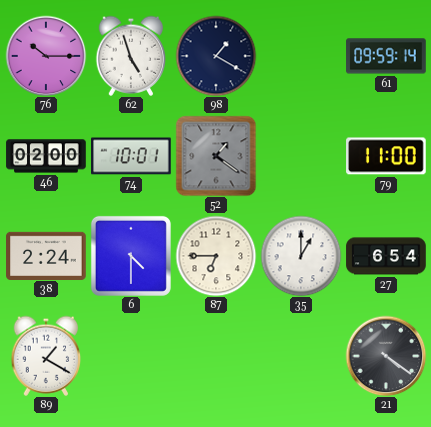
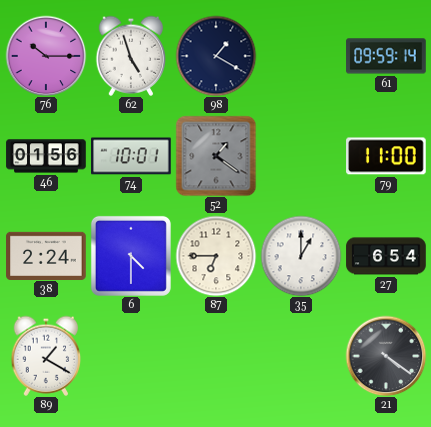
46: 02:00 -> 01:56
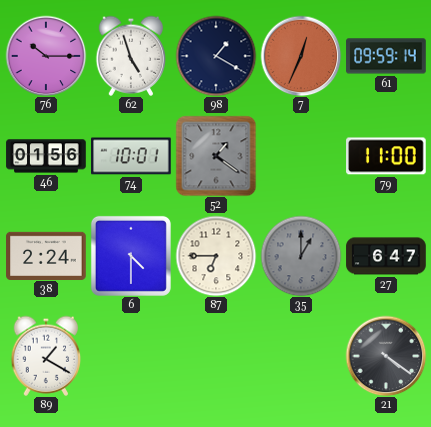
7: none -> 12:34
35 dial: white -> grey
27: 6:54 -> 6:47
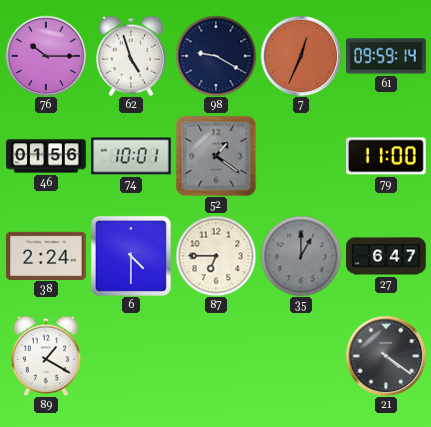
98: 1:20 -> 9:20
